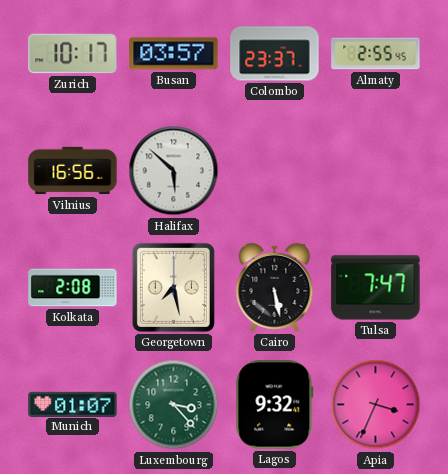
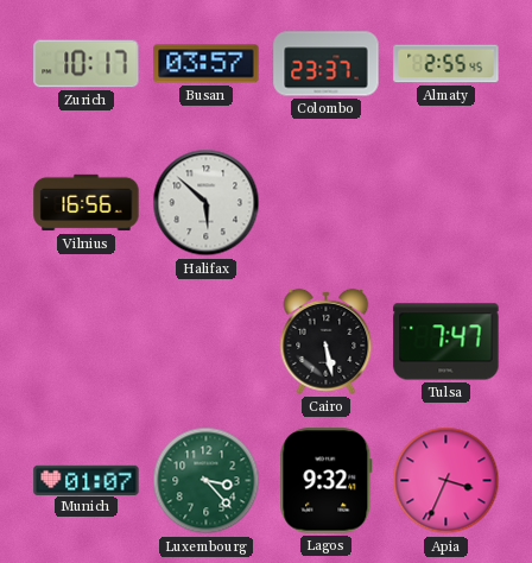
Kolkata: 2:08 -> none
Georgetown: 7:28 -> none
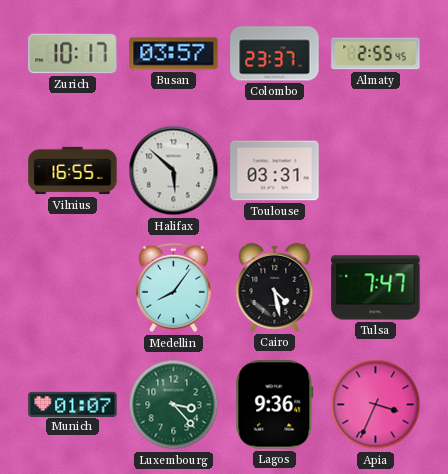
Vilnius: 16:56 -> 16:55
Toulouse: none -> 03:31
Medellin: none -> 8:06
Cairo: 5:28 -> 4:28
Lagos: 9:32 -> 9:36
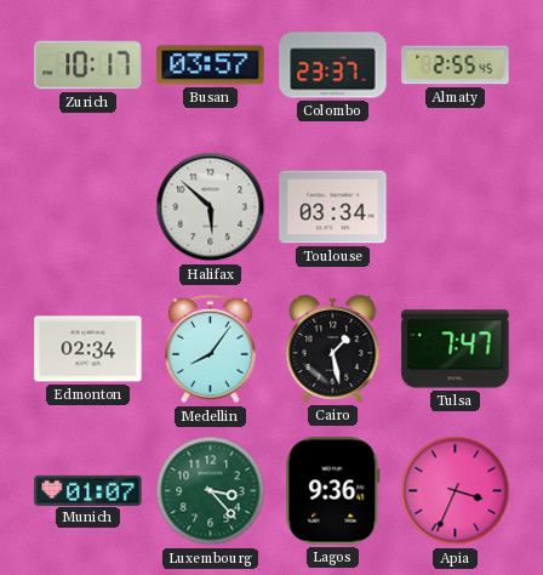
Vilnius: 16:55 -> none
Toulouse: 03:31 -> 03:34
Edmonton: none -> 02:34
Cairo: 4:28 -> 1:28
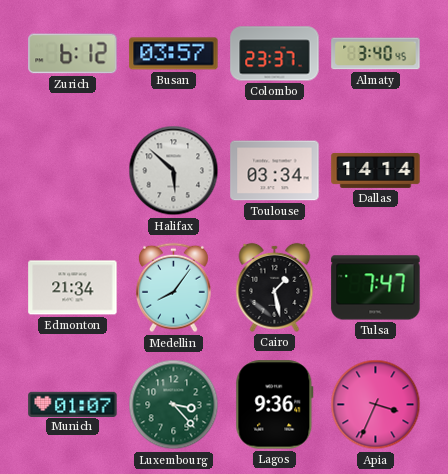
Zurich: 10:17 -> 6:12
Almaty: 2:55 -> 3:40
Dallas: none -> 14:14
Edmonton: 02:34 -> 21:34
